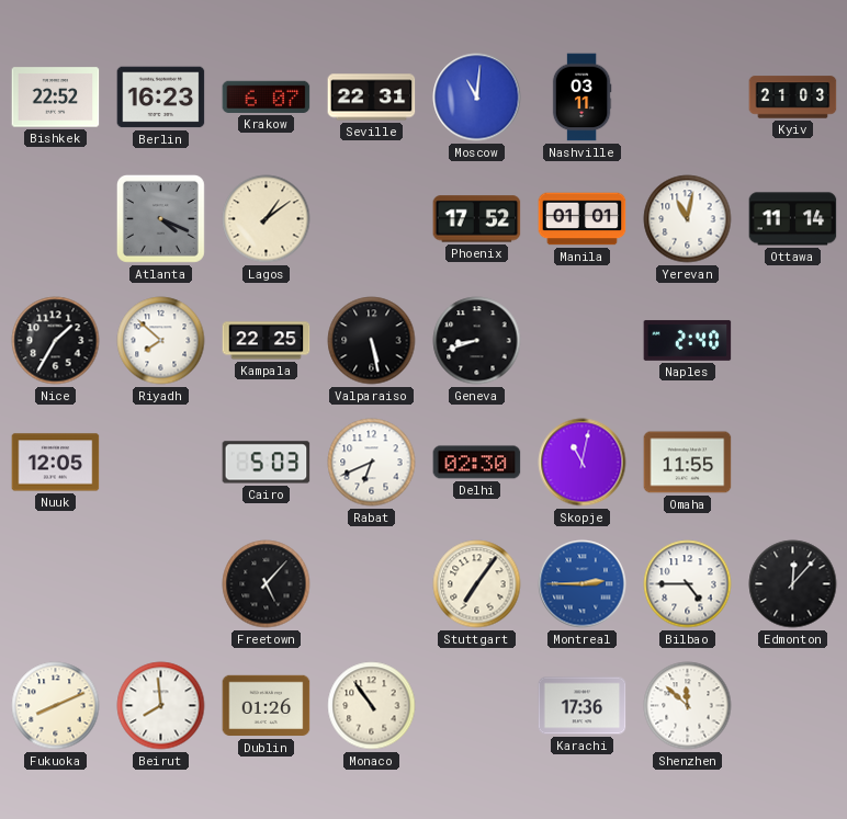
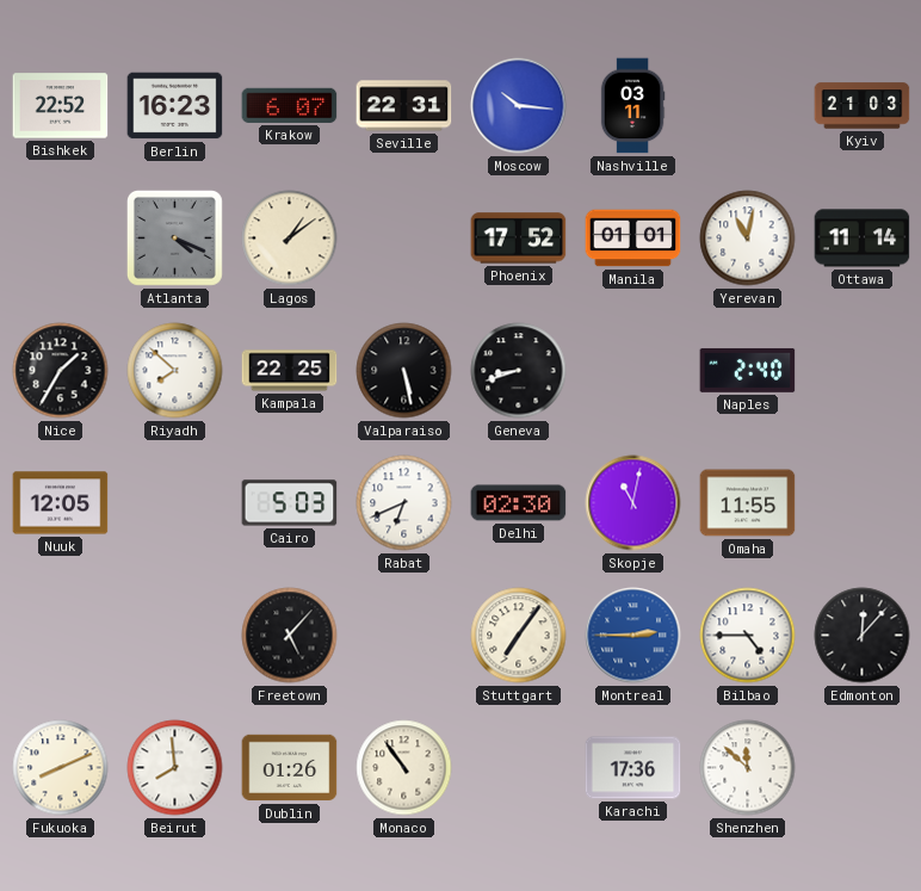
Moscow: 11:01 -> 10:16
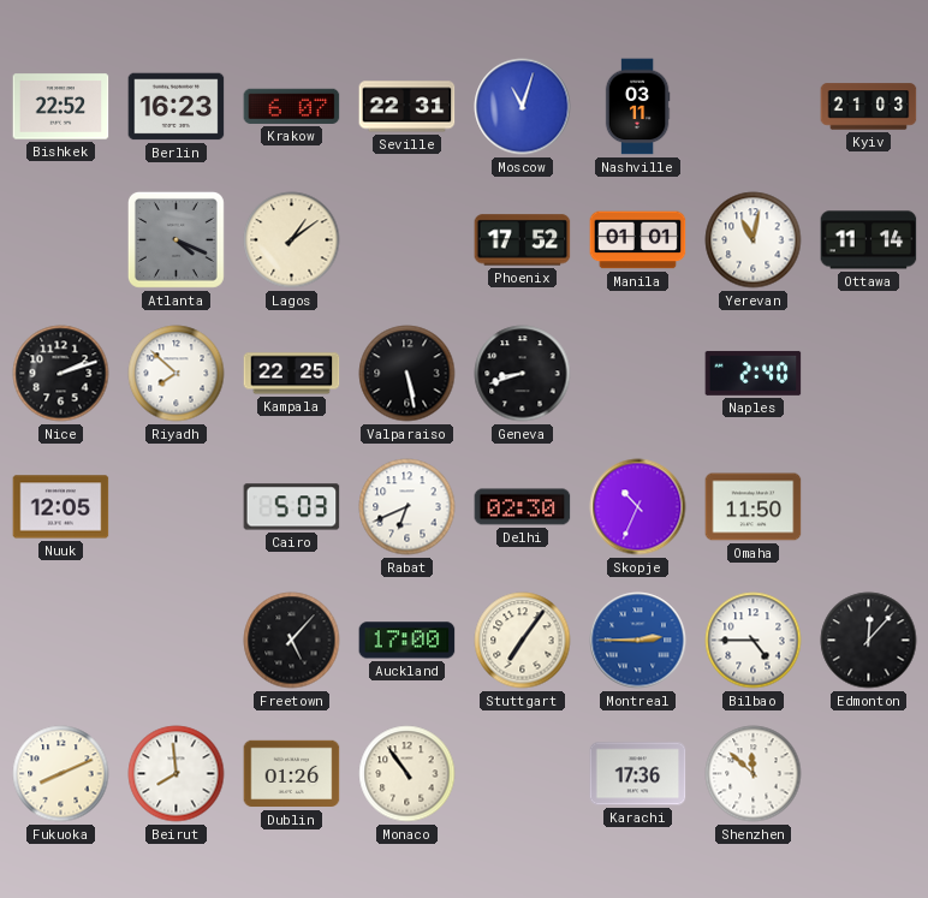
Moscow: 10:16 -> 11:03
Nice: 1:35 -> 2:12
Skopje: 11:02 -> 10:34
Omaha: 11:55 -> 11:50
Auckland: none -> 17:00
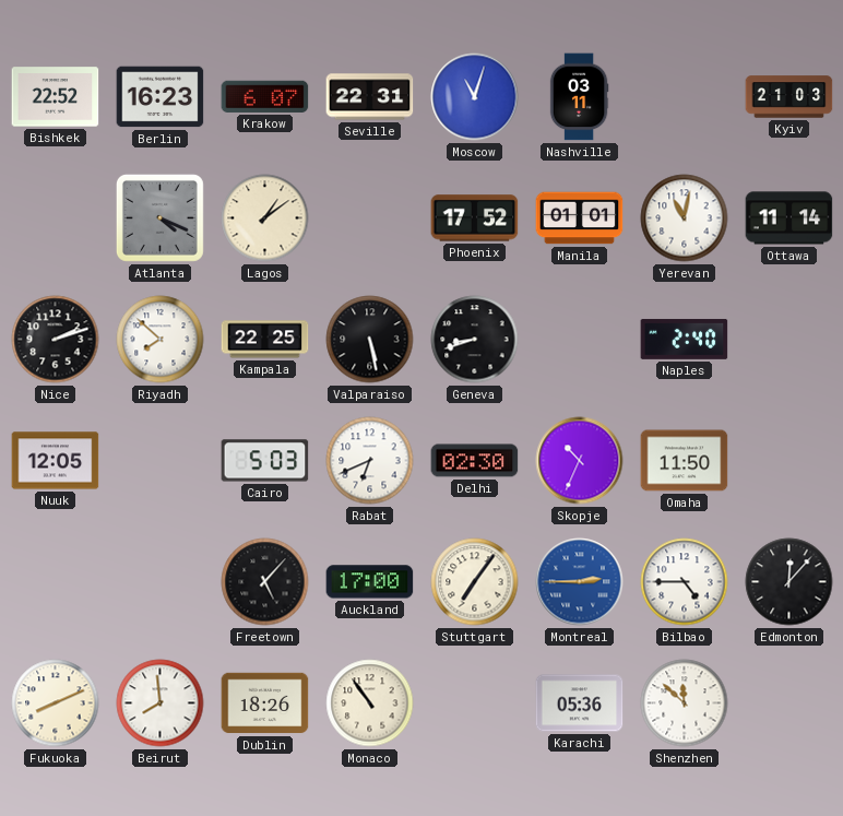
Dublin: 01:26 -> 18:26
Karachi: 17:36 -> 05:36
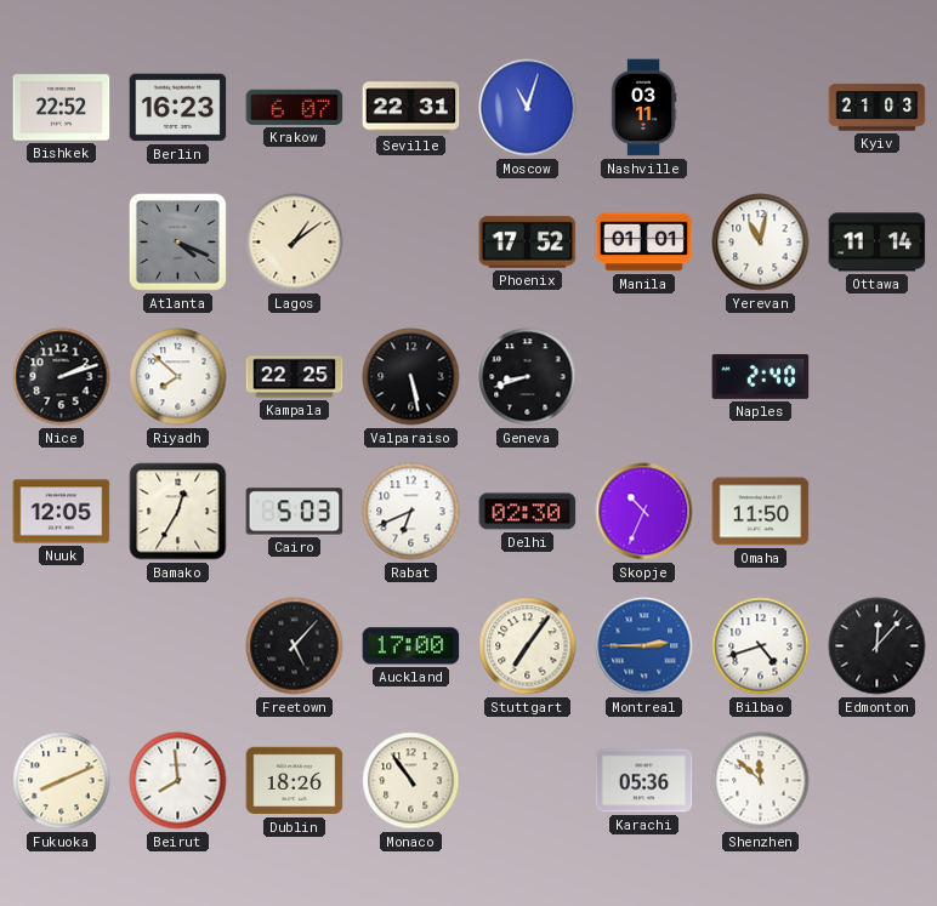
Bamako: none -> 12:35
Bilbao: 4:45 -> 4:42
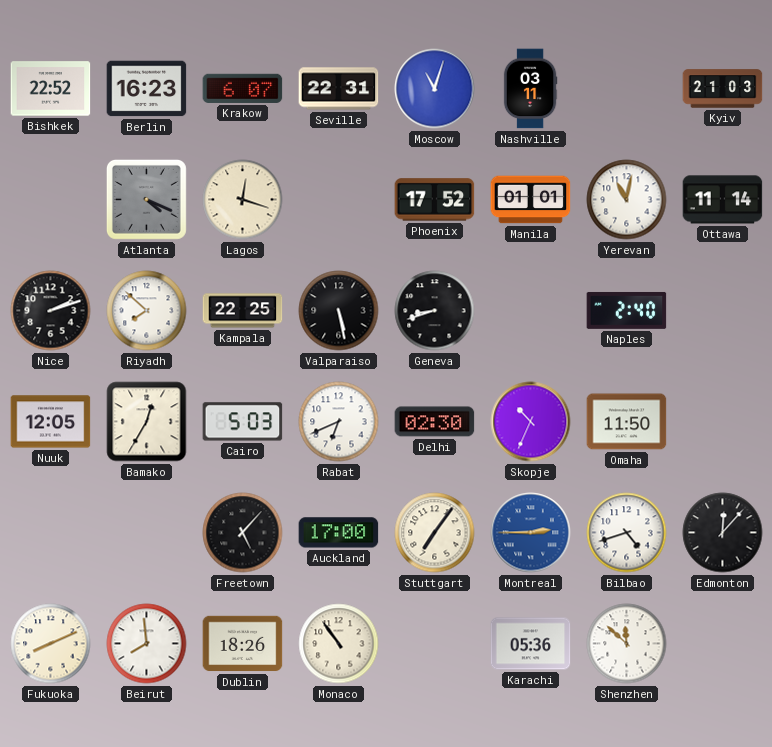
Lagos: 1:09 -> 12:18
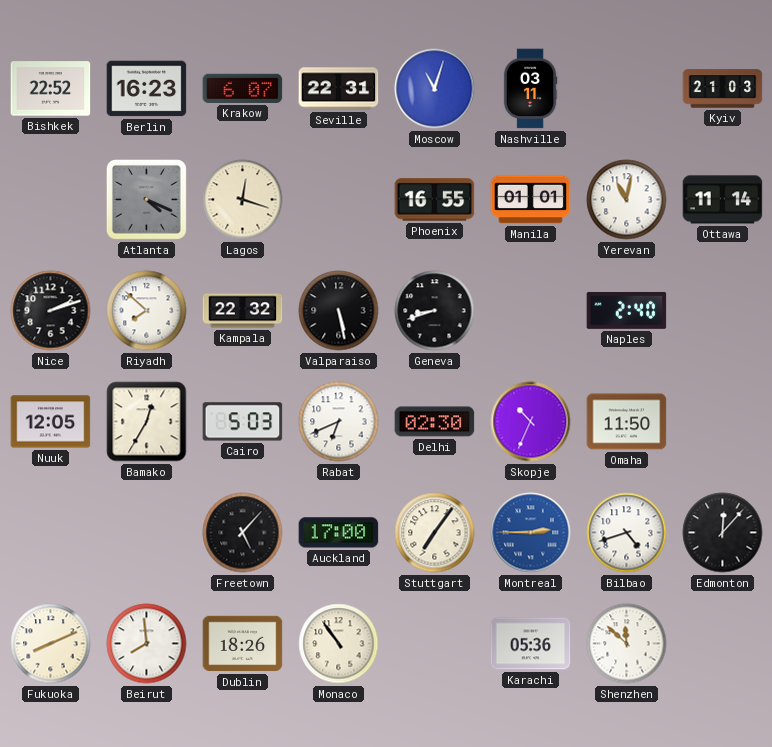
Phoenix: 17:52 -> 16:55
Kampala: 22:25 -> 22:32
